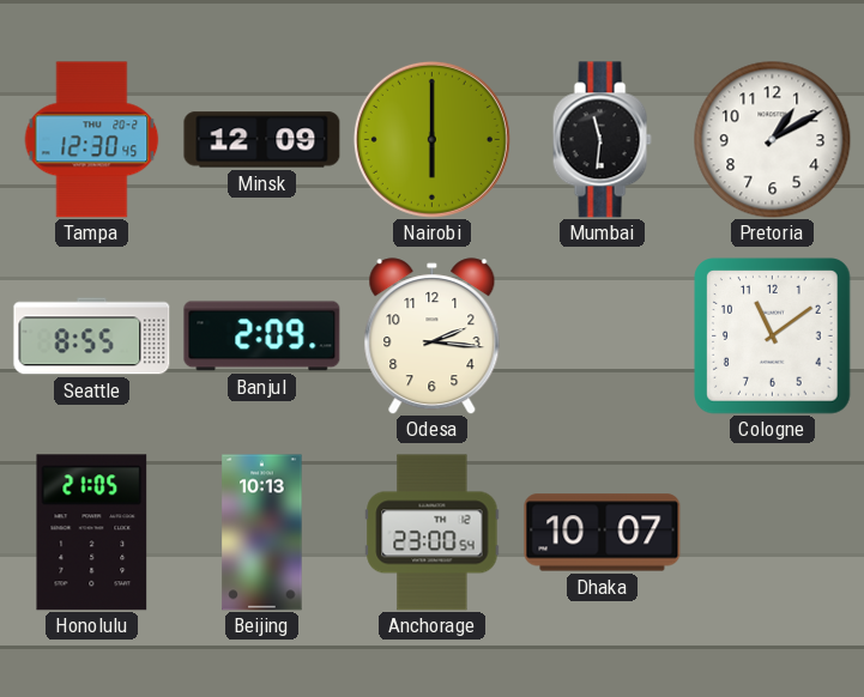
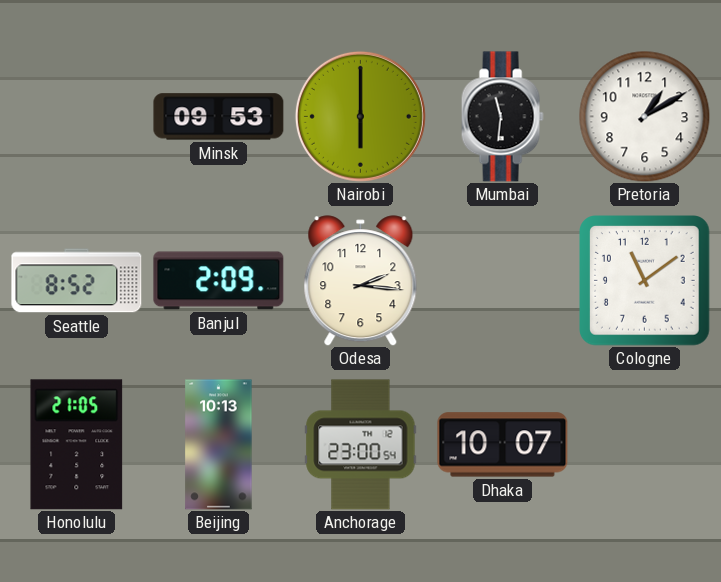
Tampa: 12:30 -> none
Minsk: 12:09 -> 09:53
Seattle: 8:55 -> 8:52
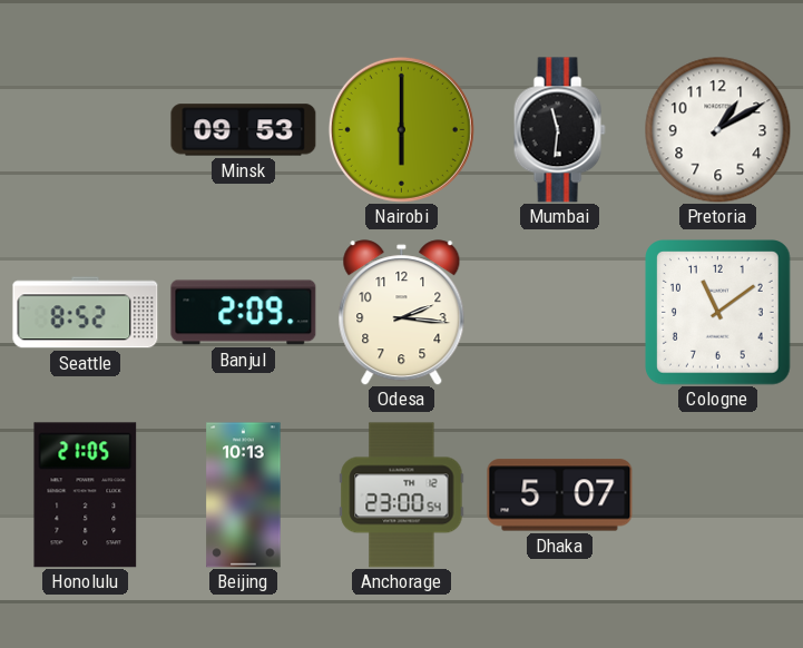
Dhaka: 10:07 -> 5:07
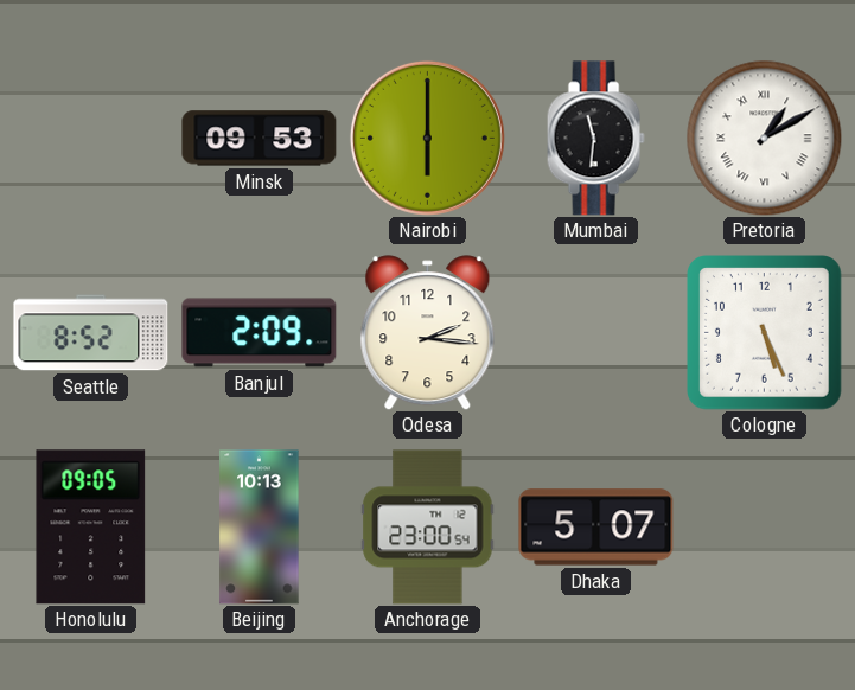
Pretoria numerals: Arabic -> Roman
Cologne: 11:09 -> 5:26
Honolulu: 21:05 -> 09:05
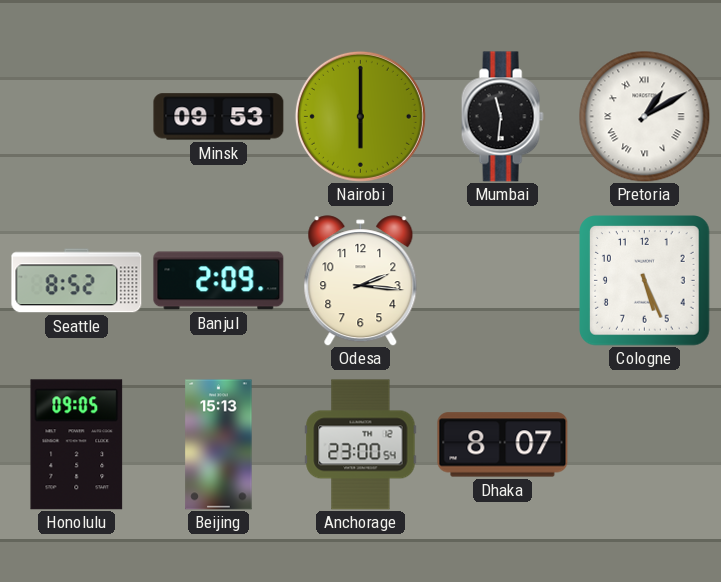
Beijing: 10:13 -> 15:13
Dhaka: 5:07 -> 8:07
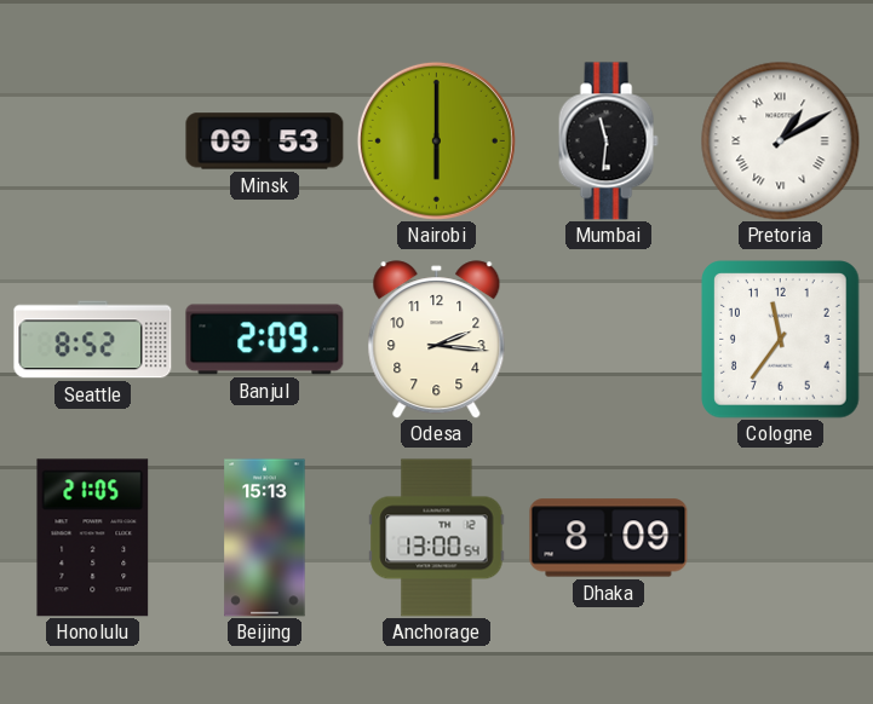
Cologne: 5:26 -> 11:36
Honolulu: 09:05 -> 21:05
Anchorage: 23:00 -> 13:00
Dhaka: 8:07 -> 8:09
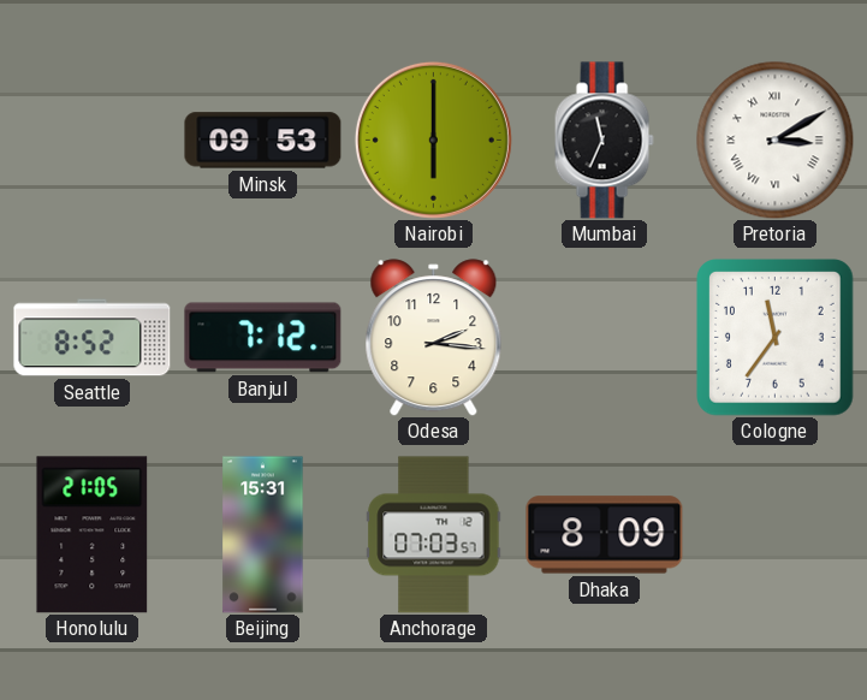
Mumbai: 11:31 -> 11:34
Pretoria: 1:10 -> 3:10
Banjul: 2:09 -> 7:12
Beijing: 15:13 -> 15:31
Anchorage: 13:00 -> 07:03
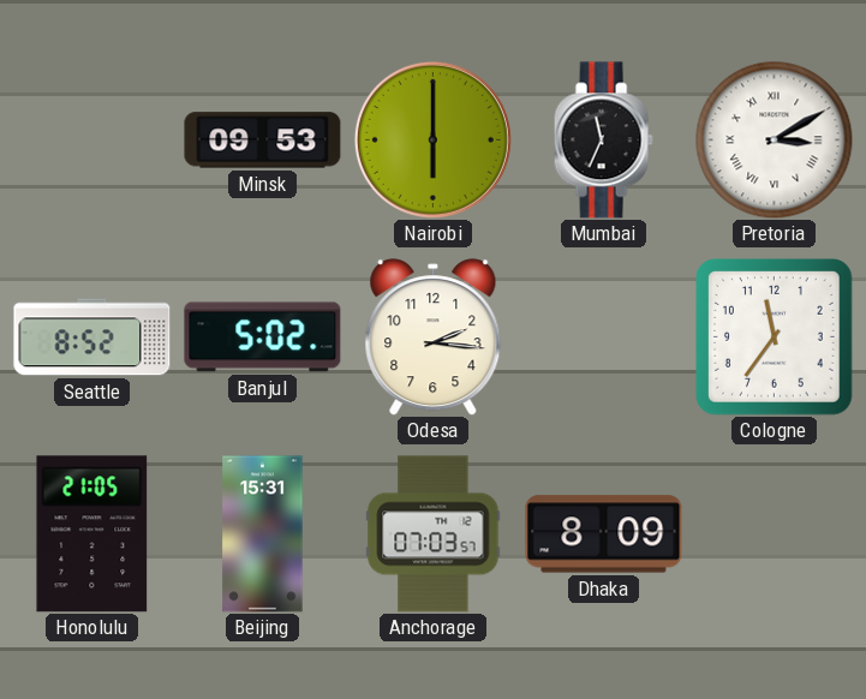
Banjul: 7:12 -> 5:02
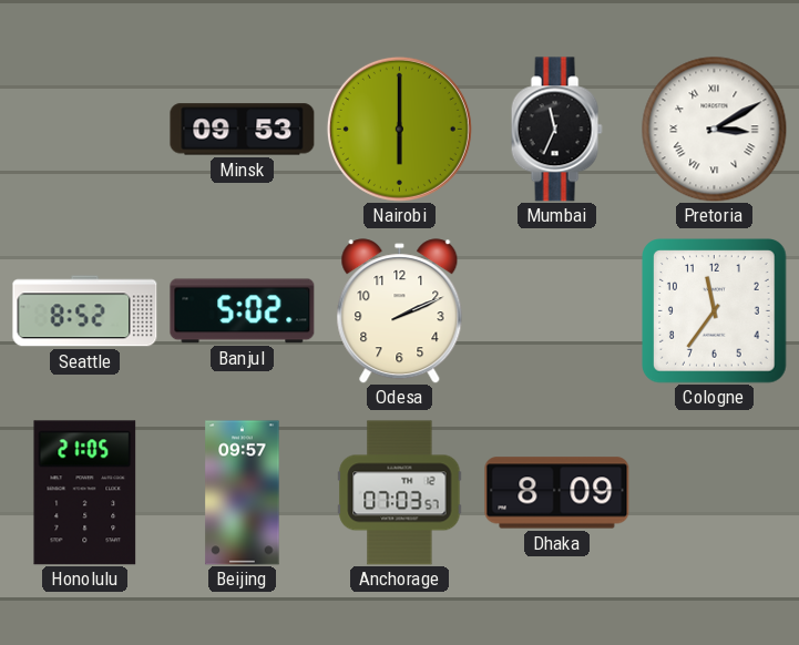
Odesa: 2:16 -> 2:11
Beijing: 15:31 -> 09:57
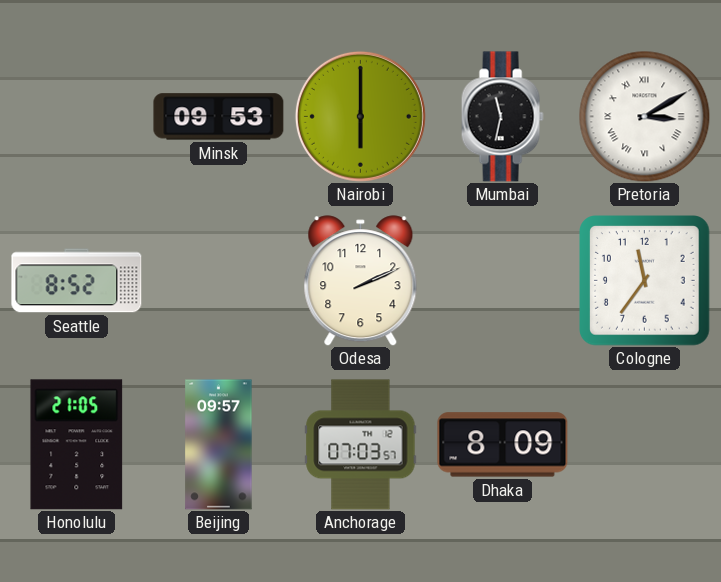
Mumbai: 11:34 -> 11:32
Banjul: 5:02 -> none
